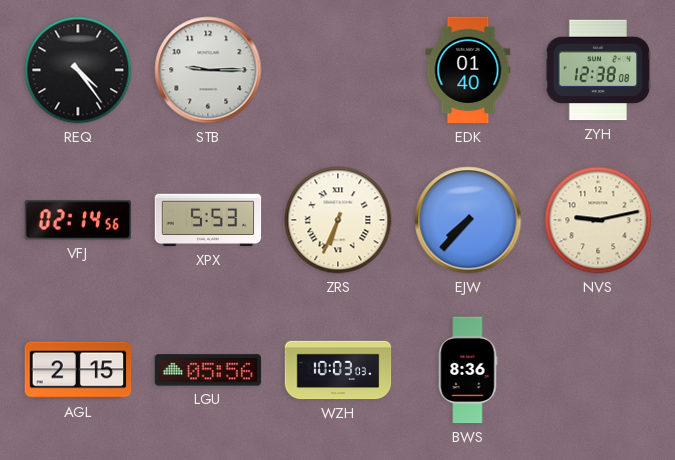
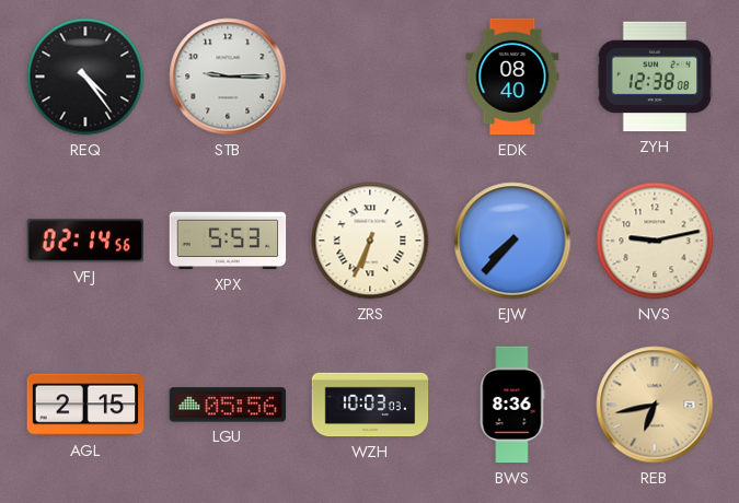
EDK: 01:40 -> 08:40
REB: none -> 6:43
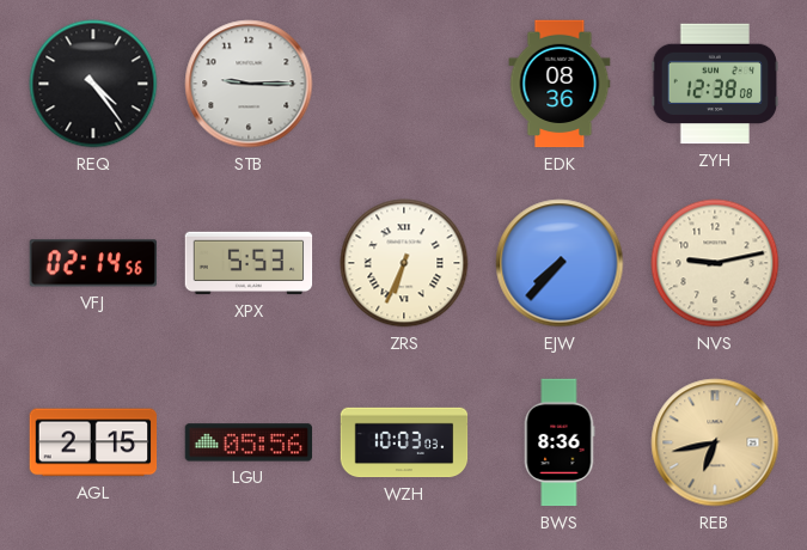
EDK: 08:40 -> 08:36
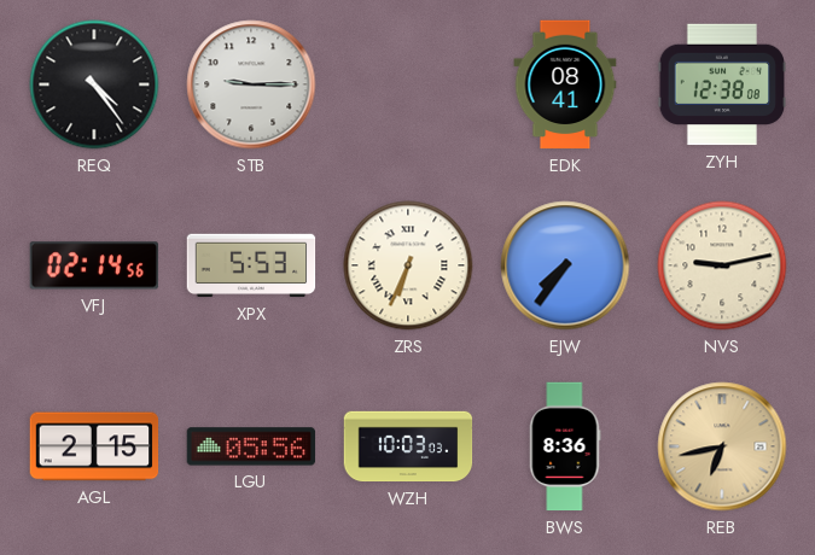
EDK: 08:36 -> 08:41
EJW: 7:37 -> 7:36
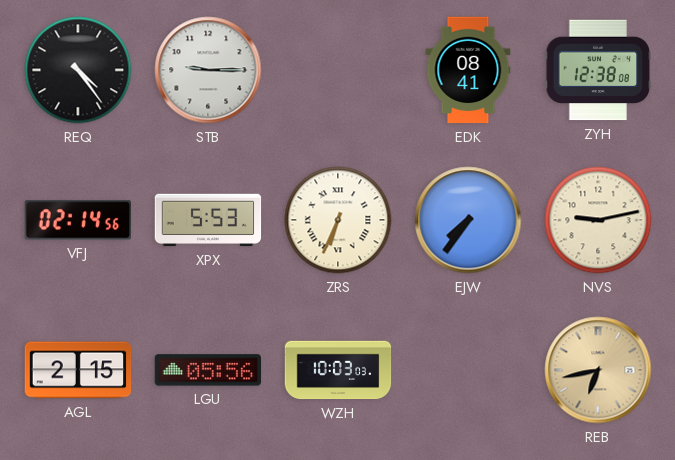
BWS: 8:36 -> none
